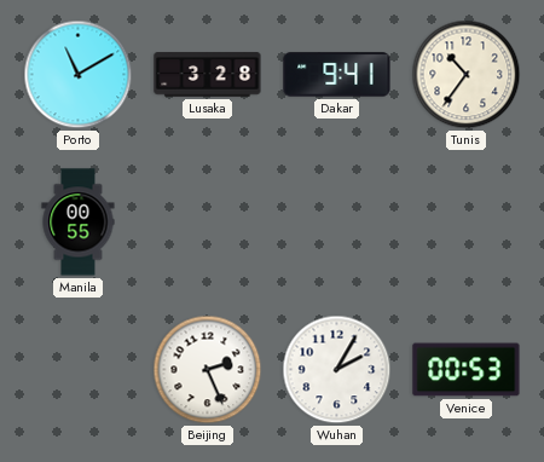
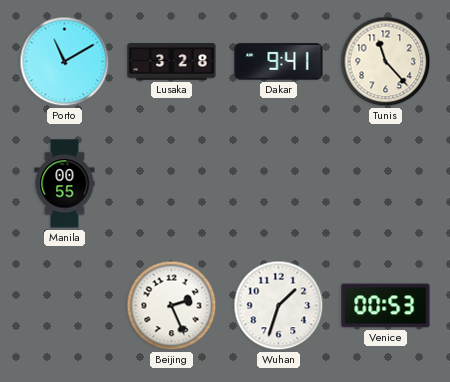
Tunis: 10:36 -> 11:23
Wuhan: 2:05 -> 1:33
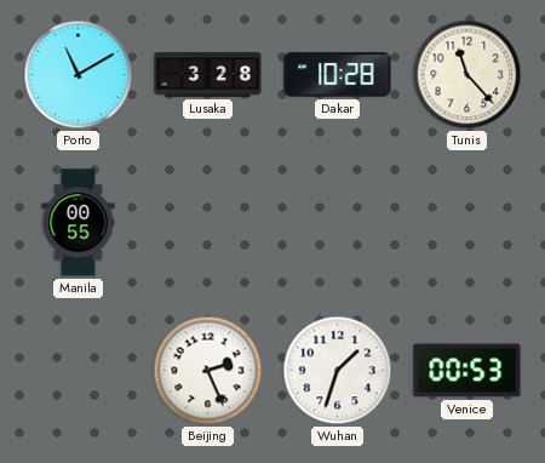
Dakar: 9:41 -> 10:28
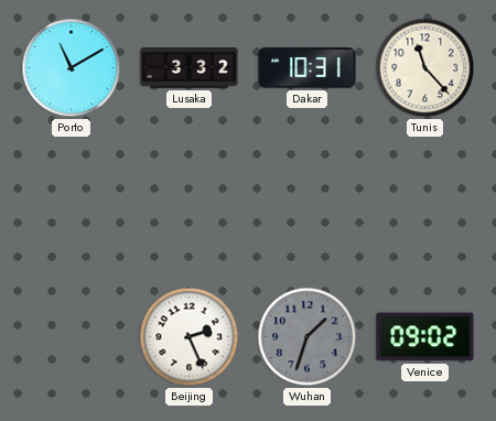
Lusaka: 3:28 -> 3:32
Dakar: 10:28 -> 10:31
Manila: 00:55 -> none
Wuhan dial: white -> grey
Venice: 00:53 -> 09:02
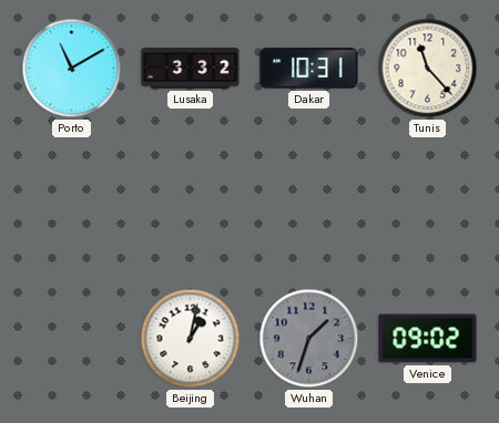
Beijing: 2:26 -> 1:02
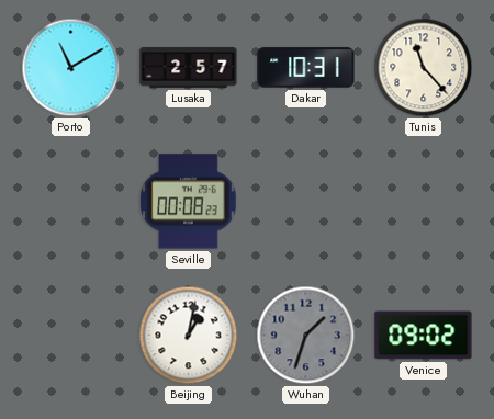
Lusaka: 3:32 -> 2:57
Seville: none -> 00:08
